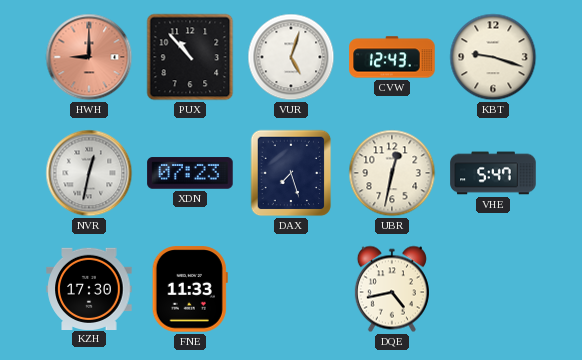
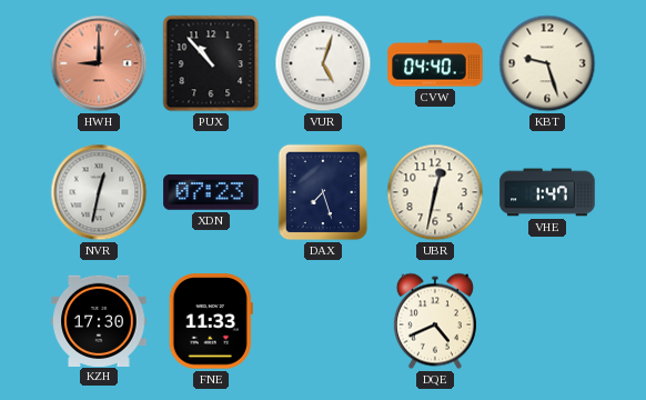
CVW: 12:43 -> 04:40
KBT: 9:18 -> 9:27
VHE: 5:47 -> 1:47
DQE: 4:43 -> 4:41
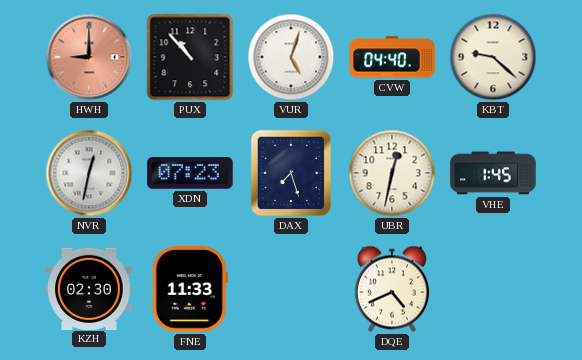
KBT: 9:27 -> 9:22
VHE: 1:47 -> 1:45
KZH: 17:30 -> 02:30
